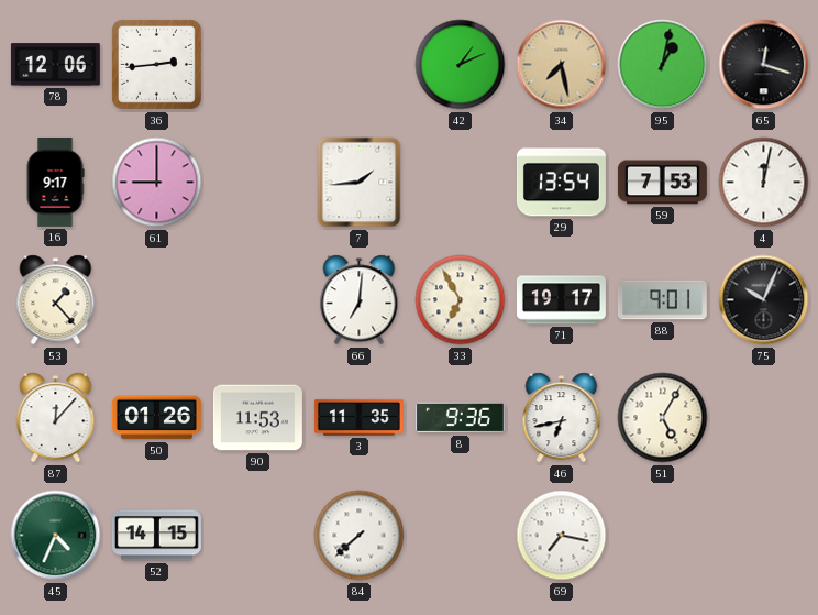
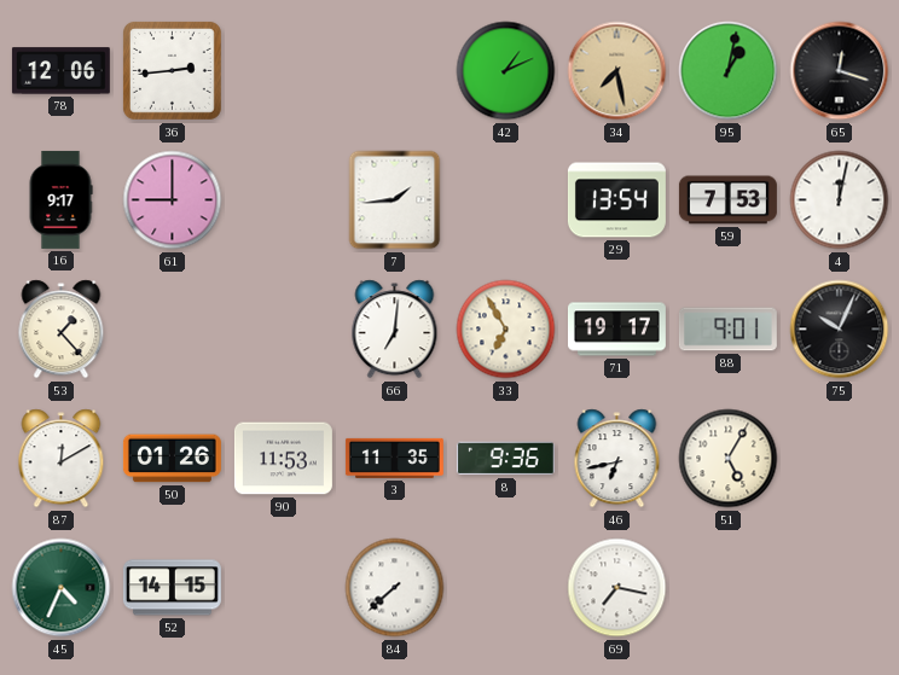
87: 12:07 -> 12:10
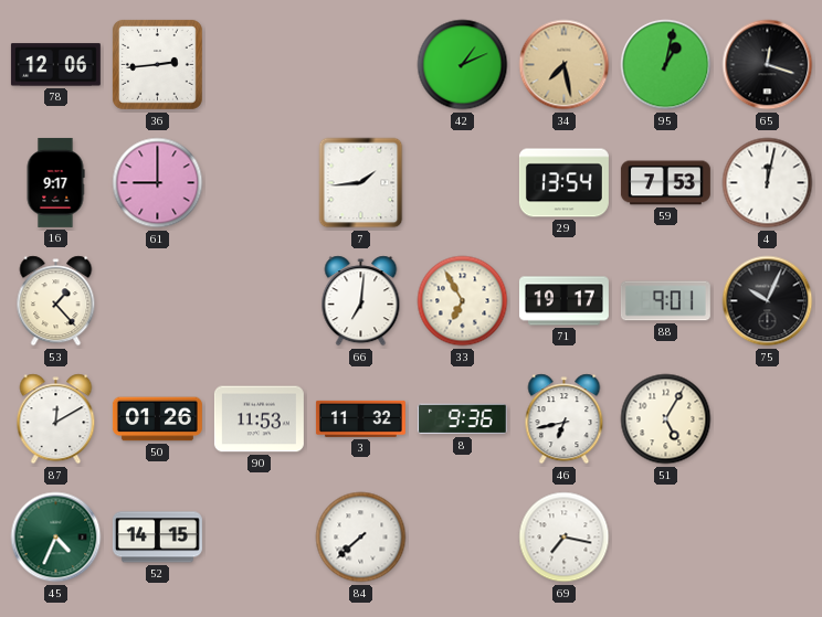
3: 11:35 -> 11:32
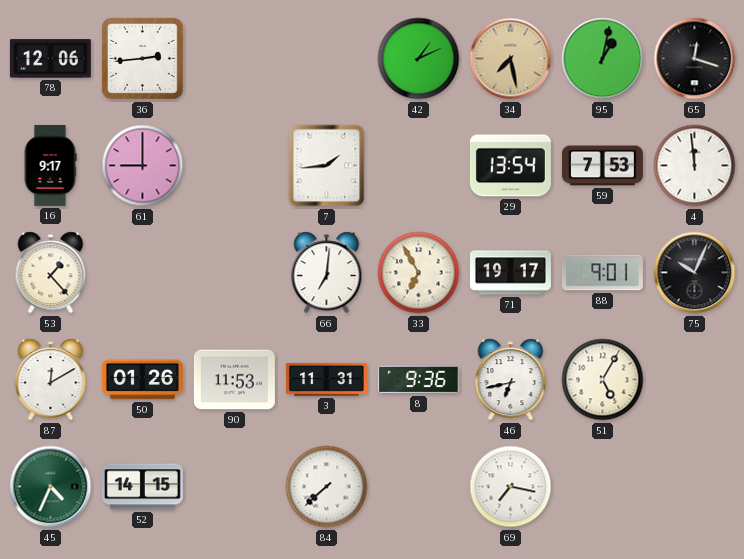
4: 12:02 -> 11:59
3: 11:32 -> 11:31
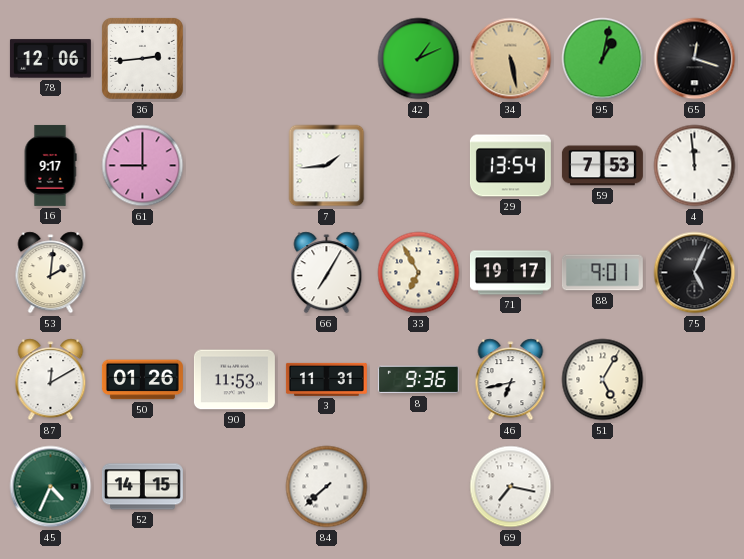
34: 7:28 -> 5:28
53: 1:23 -> 2:01
66: 7:01 -> 7:05
75: 10:04 -> 5:04
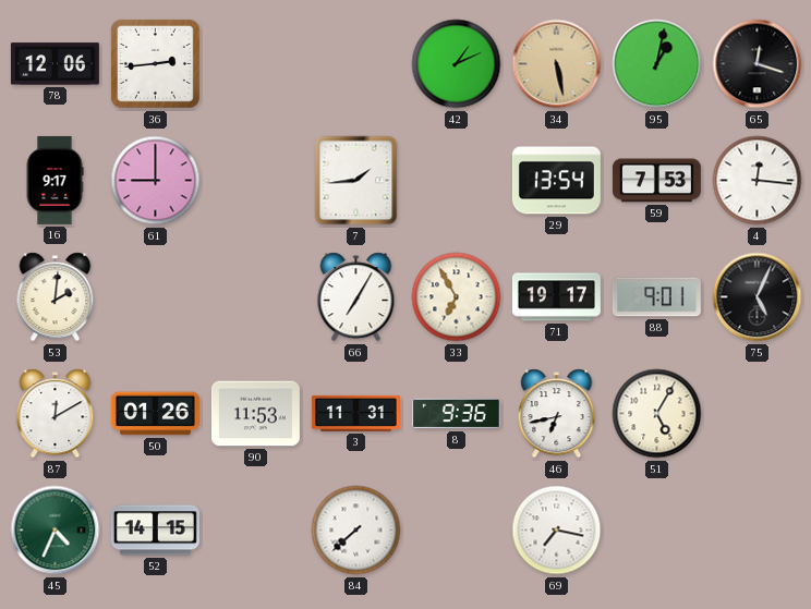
4: 11:59 -> 12:16
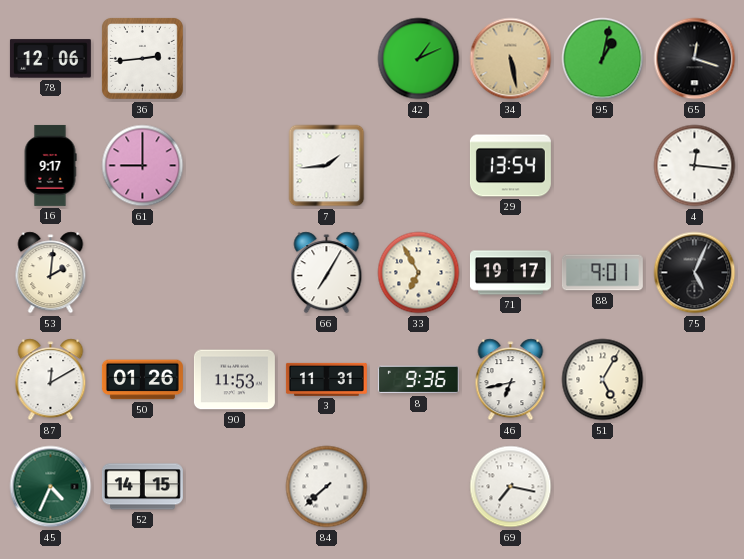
59: 7:53 -> none
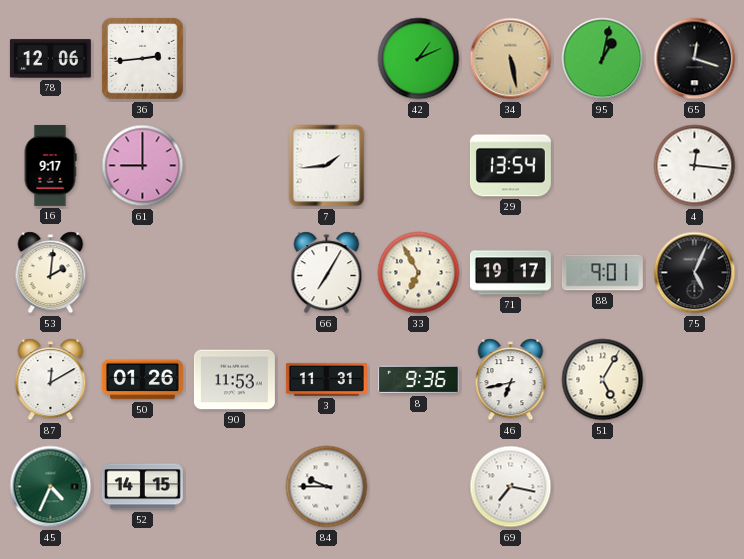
84: 7:38 -> 9:45
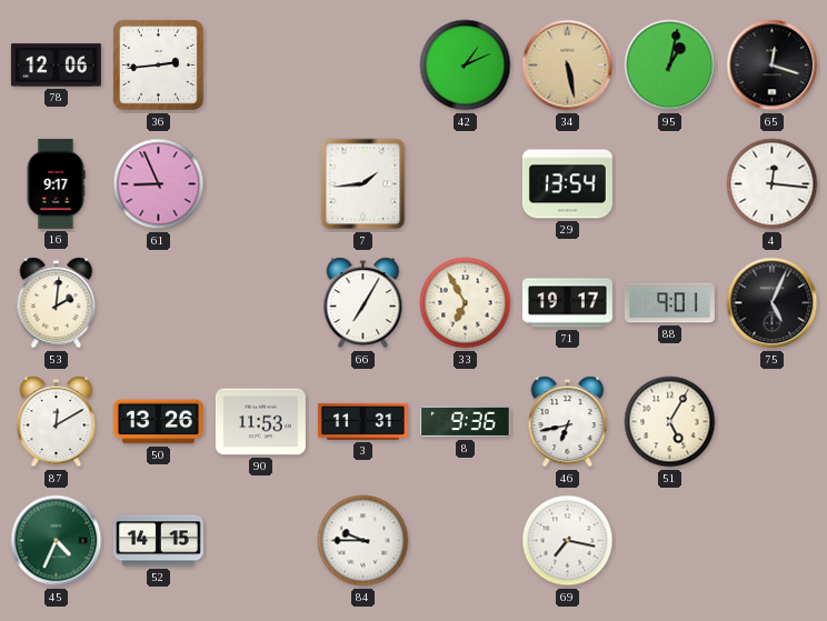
61: 9:00 -> 8:56
50: 01:26 -> 13:26
